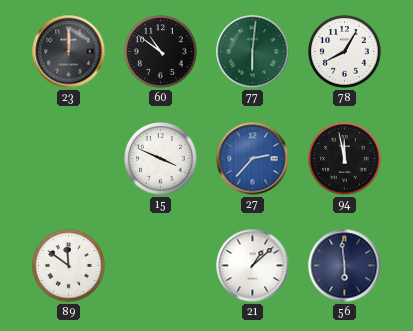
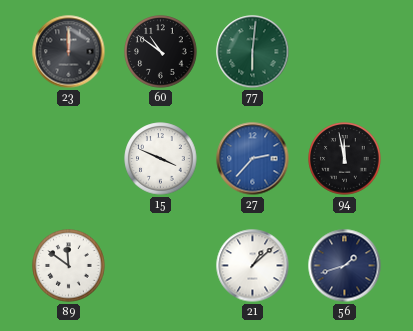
78: 8:05 -> none
56: 5:59 -> 1:42
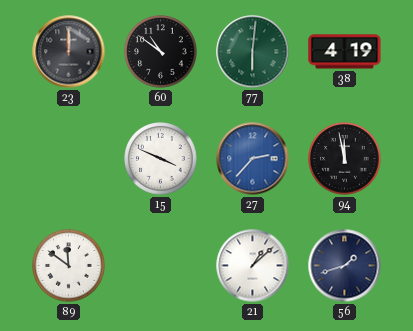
38: none -> 4:19
